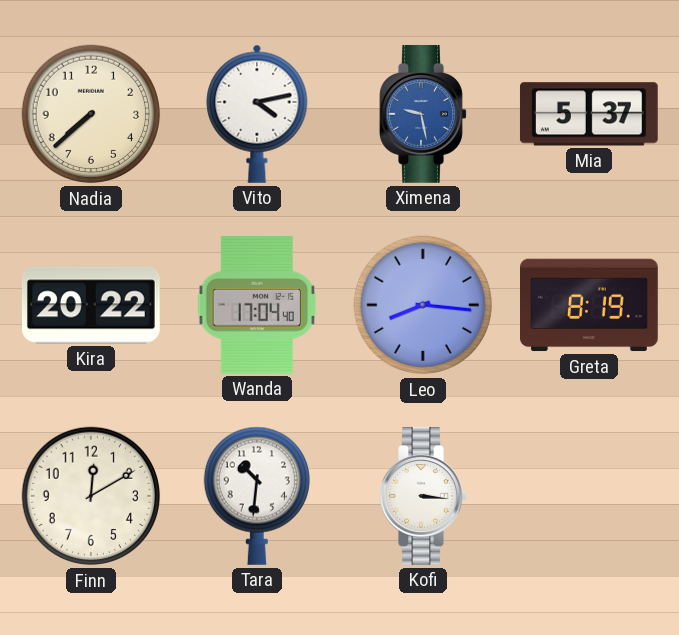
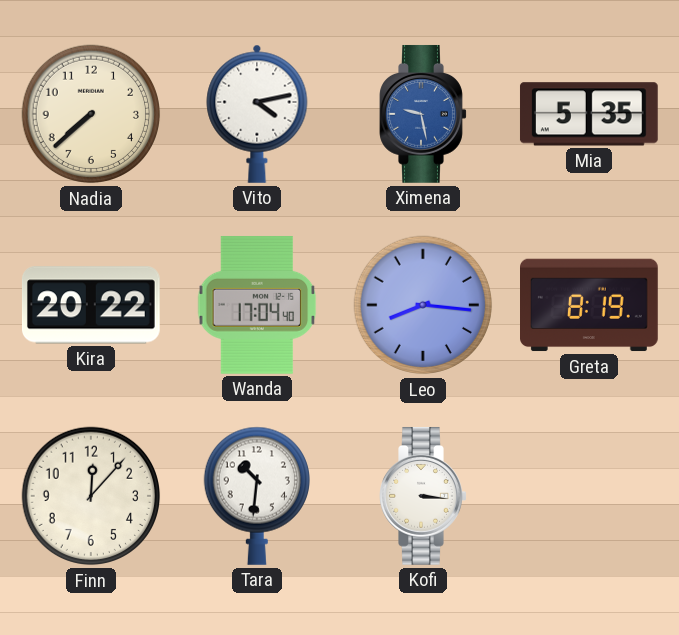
Mia: 5:37 -> 5:35
Finn: 12:10 -> 12:07
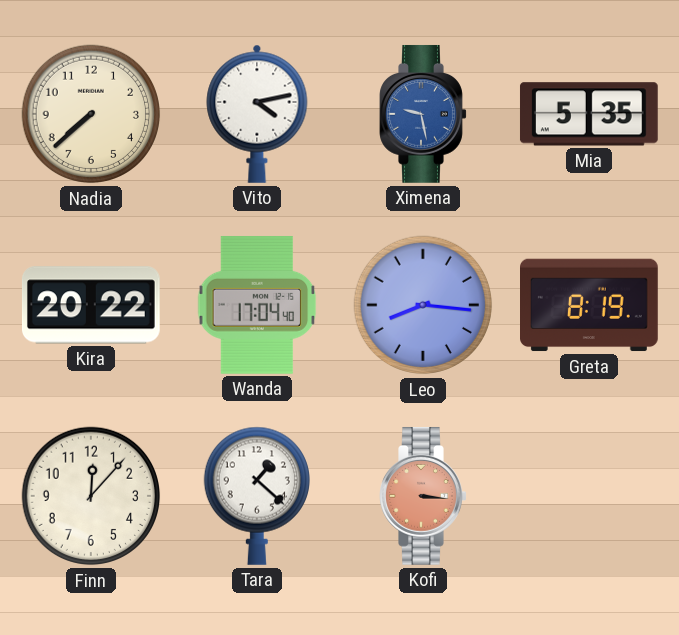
Tara: 10:31 -> 1:22
Kofi dial: white -> salmon
